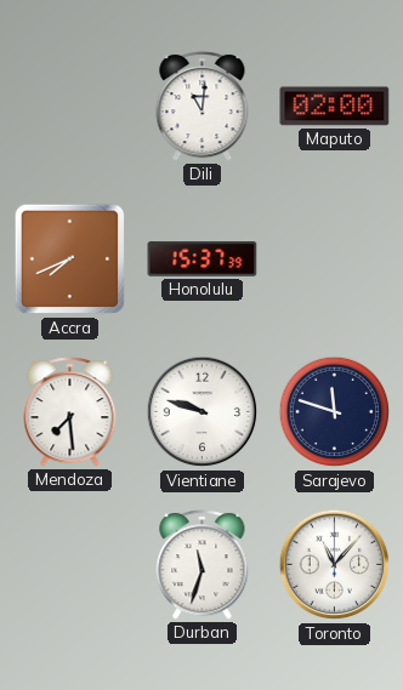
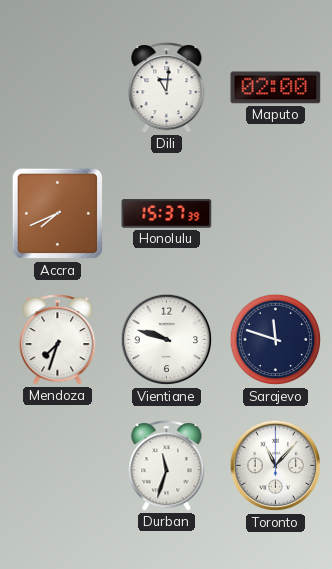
Mendoza: 7:29 -> 7:33
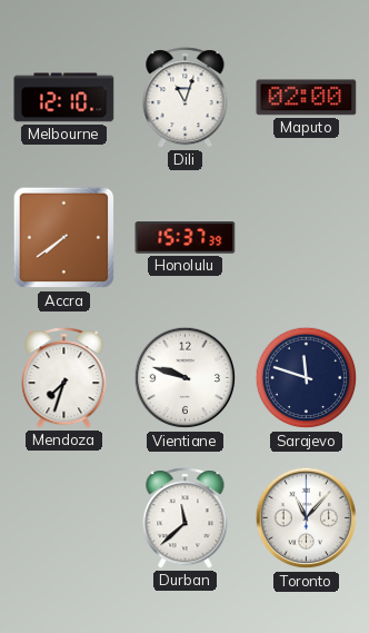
Melbourne: none -> 12:10
Dili: 11:01 -> 11:03
Accra: 7:41 -> 7:39
Durban: 11:33 -> 11:38
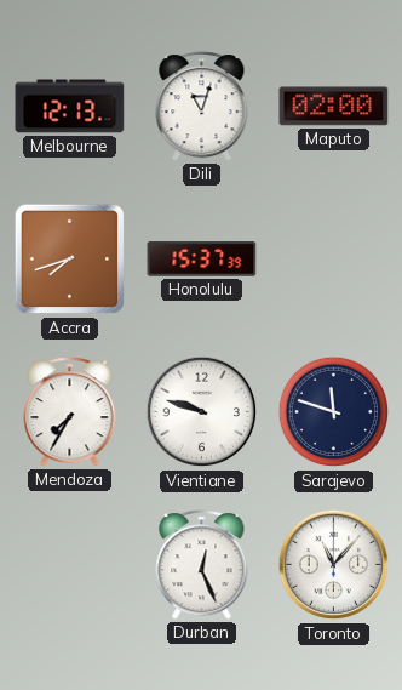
Melbourne: 12:10 -> 12:13
Accra: 7:39 -> 7:42
Mendoza: 7:33 -> 7:35
Durban: 11:38 -> 12:26
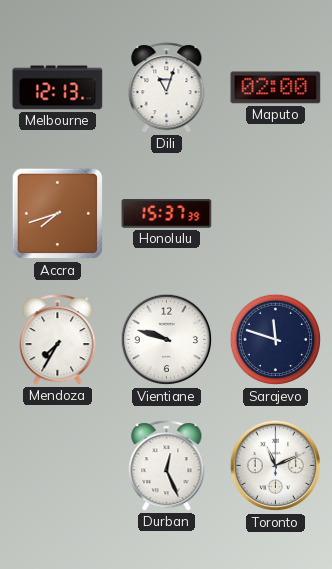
Toronto: 11:07 -> 11:11
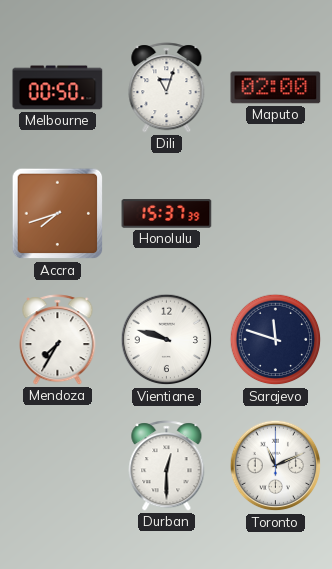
Melbourne: 12:13 -> 00:50
Durban: 12:26 -> 12:30
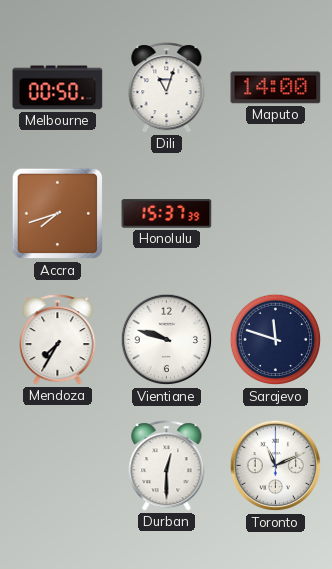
Maputo: 02:00 -> 14:00
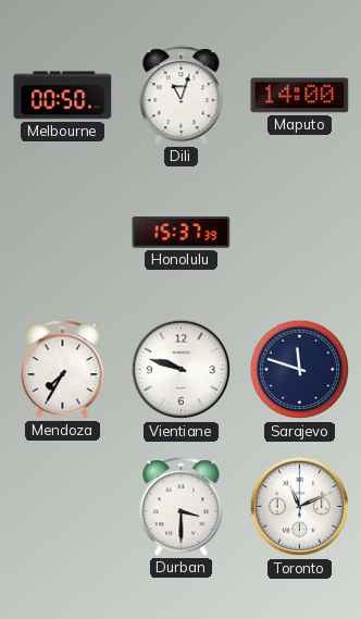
Accra: 7:42 -> none
Durban: 12:30 -> 3:30
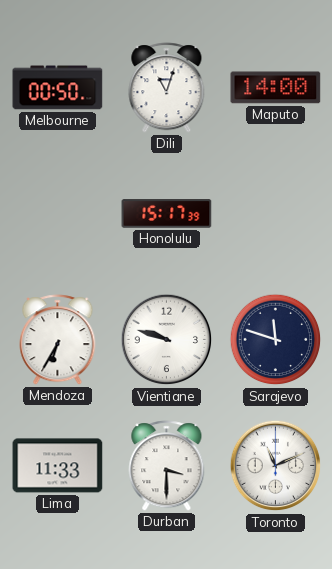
Honolulu: 15:37 -> 15:17
Mendoza: 7:35 -> 6:35
Lima: none -> 11:33
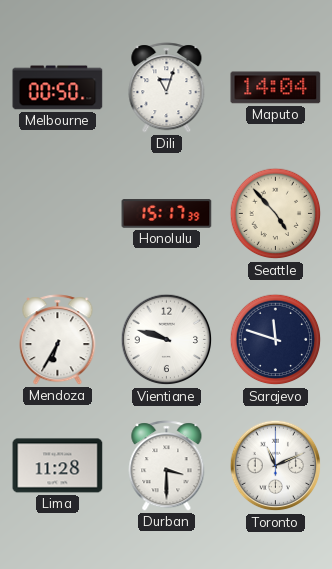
Maputo: 14:00 -> 14:04
Seattle: none -> 4:53
Lima: 11:33 -> 11:28
